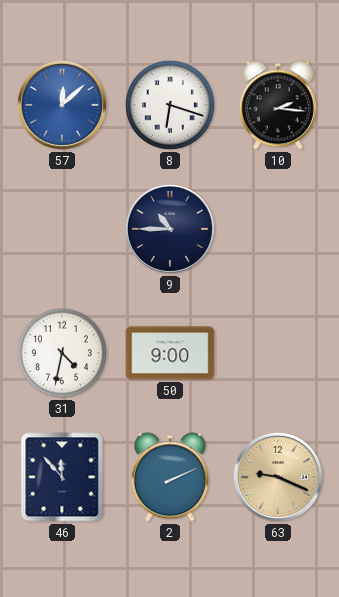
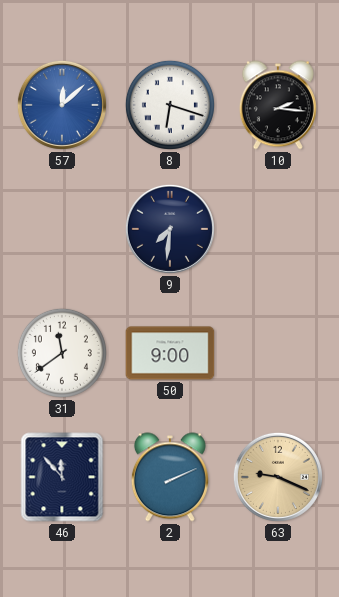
9: 10:45 -> 7:31
31: 4:32 -> 11:39
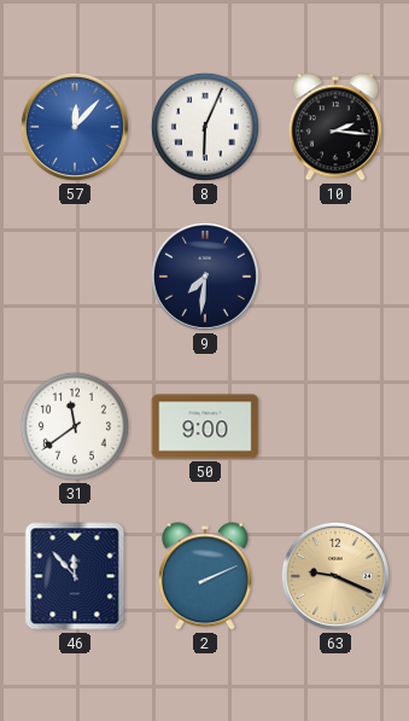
57: 12:08 -> 12:07
8: 6:18 -> 6:04
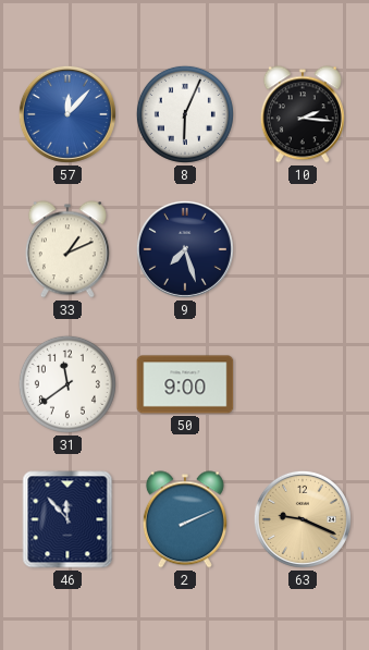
33: none -> 1:11
9: 7:31 -> 7:27
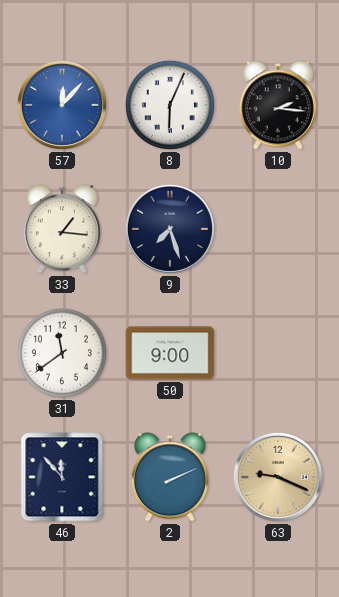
33: 1:11 -> 1:16
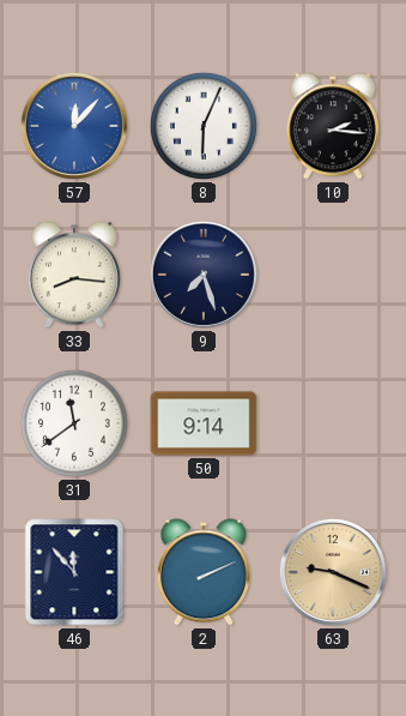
33: 1:16 -> 8:16
50: 9:00 -> 9:14
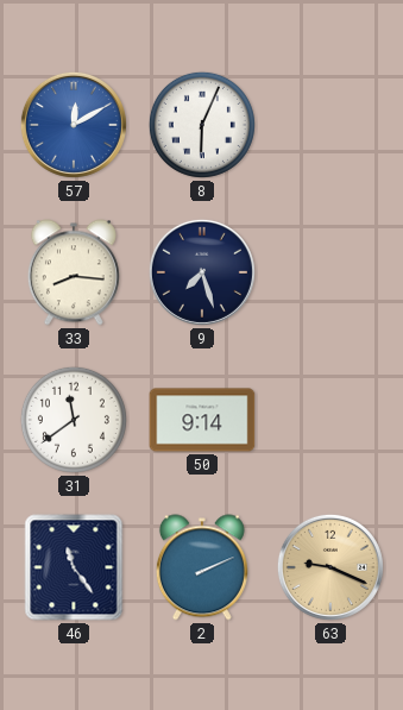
57: 12:07 -> 12:10
10: 2:16 -> none
46: 11:53 -> 11:24
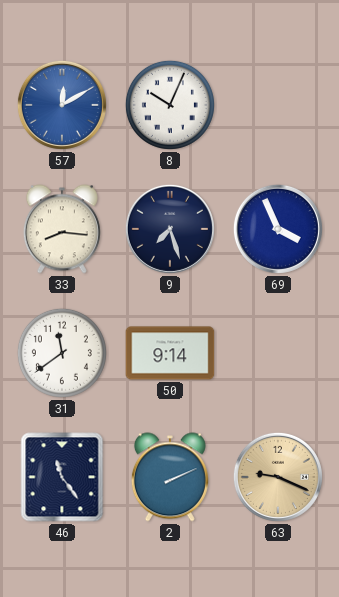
8: 6:04 -> 10:04
69: none -> 3:56
